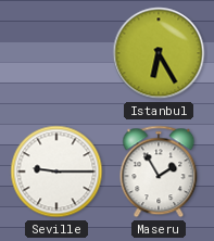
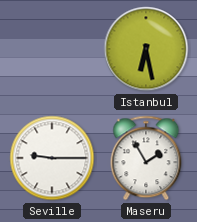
Istanbul: 6:25 -> 6:28
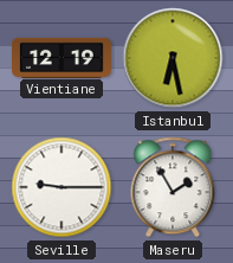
Vientiane: none -> 12:19
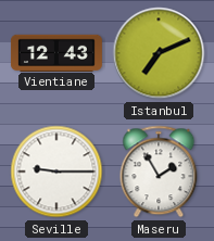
Vientiane: 12:19 -> 12:43
Istanbul: 6:28 -> 7:11
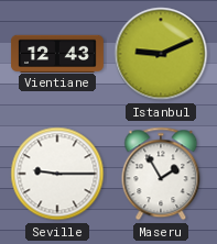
Istanbul: 7:11 -> 9:11
